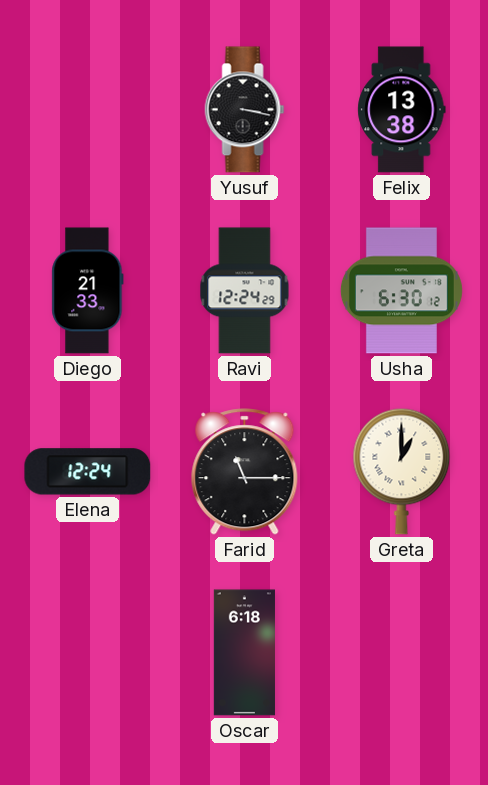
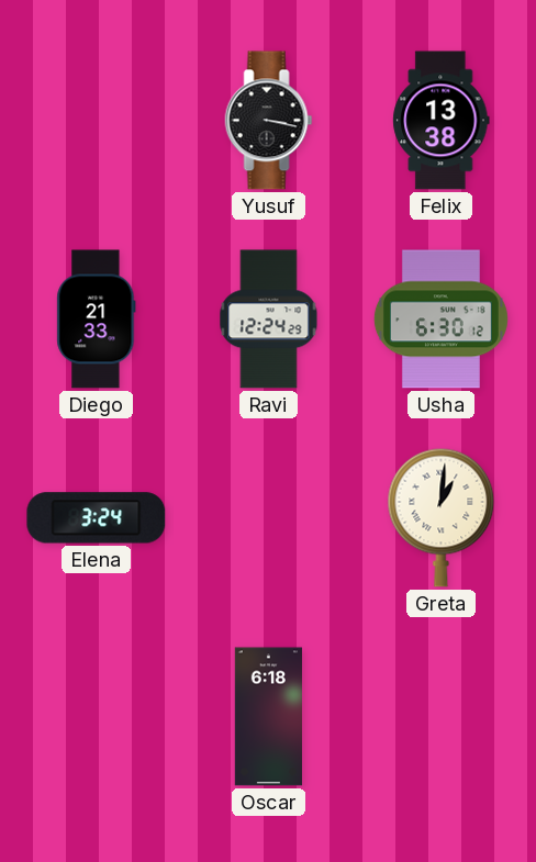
Elena: 12:24 -> 3:24
Farid: 11:15 -> none
Greta: 1:00 -> 1:01
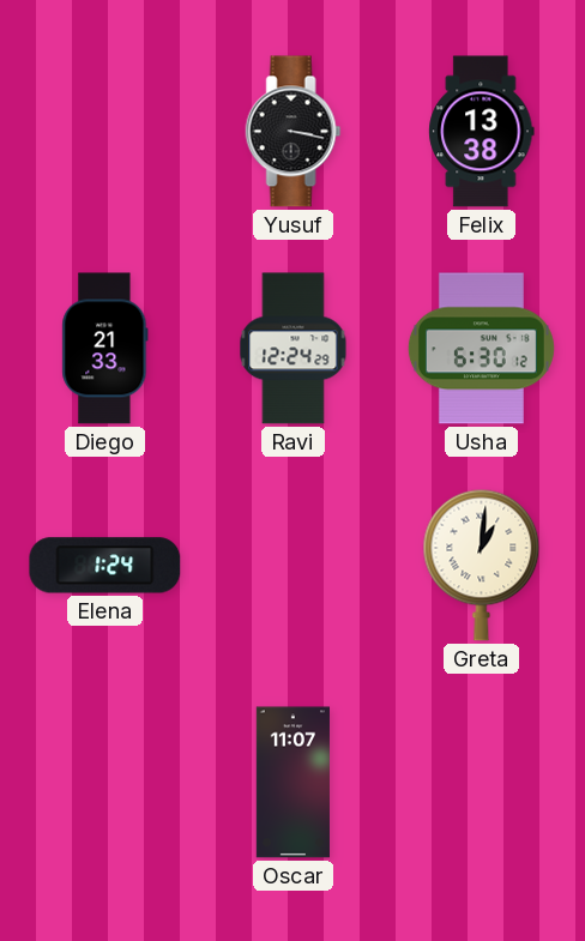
Elena: 3:24 -> 1:24
Oscar: 6:18 -> 11:07
